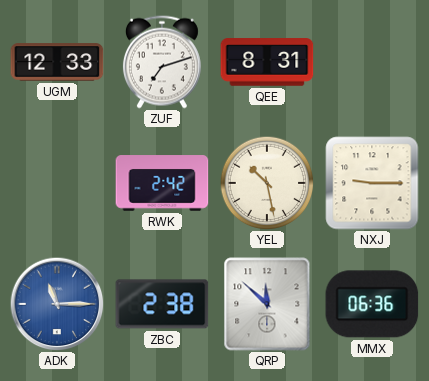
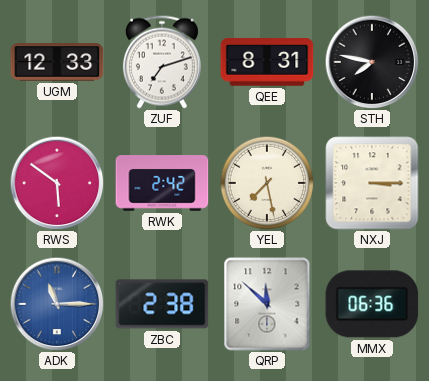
STH: none -> 7:47
RWS: none -> 5:51
YEL: 10:28 -> 7:28
NXJ: 9:15 -> 3:15
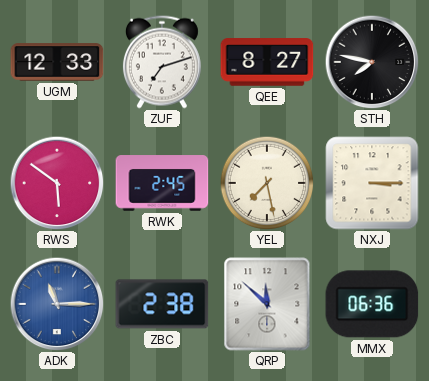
QEE: 8:31 -> 8:27
RWK: 2:42 -> 2:45
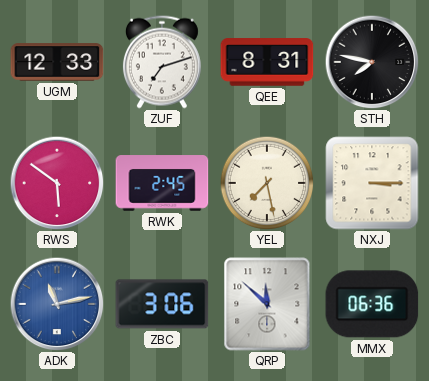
QEE: 8:27 -> 8:31
ADK: 11:15 -> 11:13
ZBC: 2:38 -> 3:06
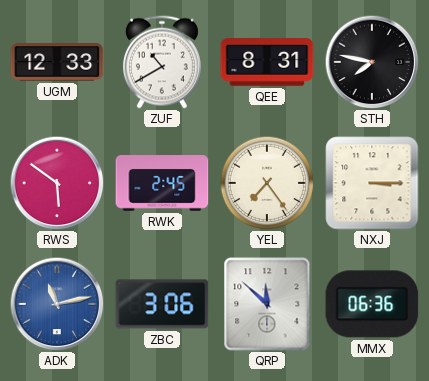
ZUF: 7:12 -> 10:40
YEL: 7:28 -> 7:24
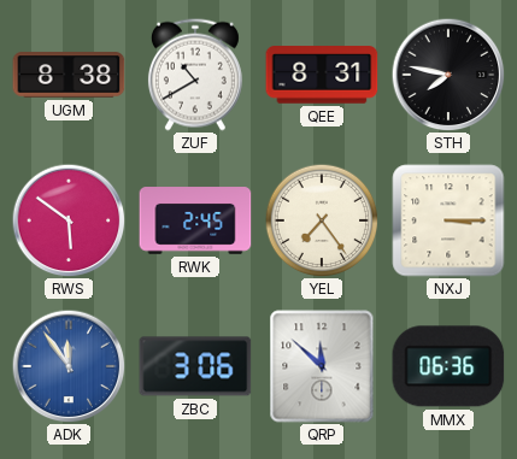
UGM: 12:33 -> 8:38
ADK: 11:13 -> 11:54
